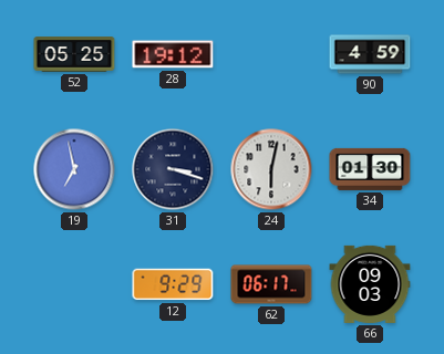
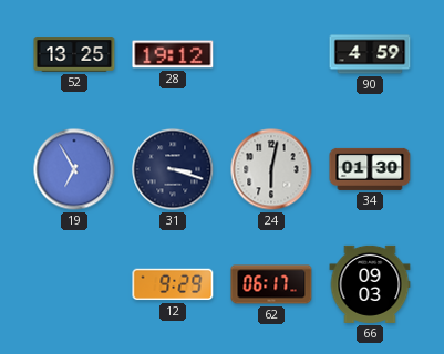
52: 05:25 -> 13:25
19: 6:58 -> 6:55
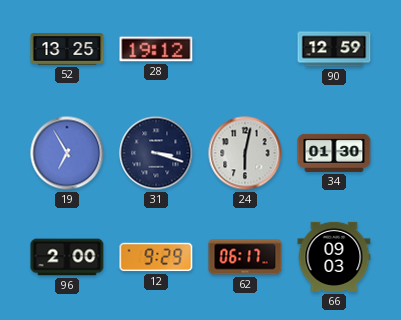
90: 4:59 -> 12:59
96: none -> 2:00
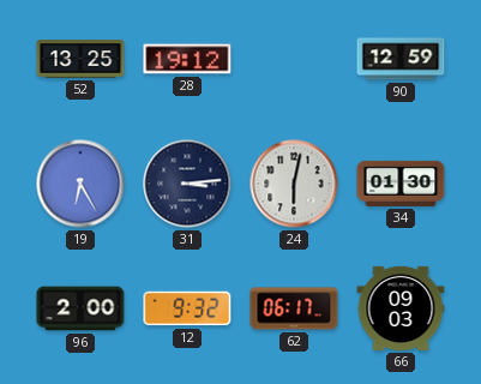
19: 6:55 -> 6:25
31: 3:18 -> 3:14
12: 9:29 -> 9:32
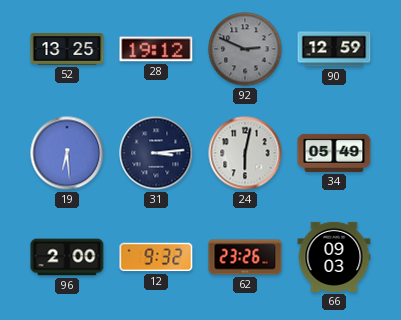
92: none -> 2:49
19: 6:25 -> 6:29
34: 01:30 -> 05:49
62: 06:17 -> 23:26
